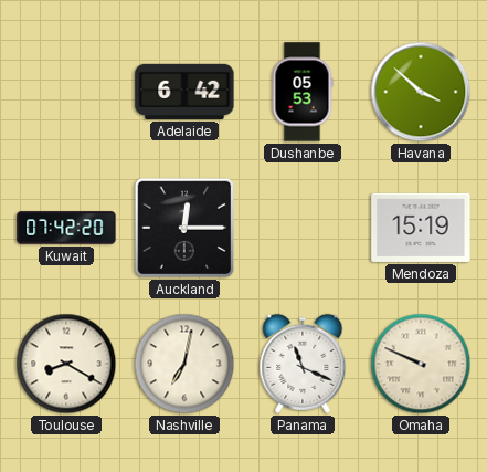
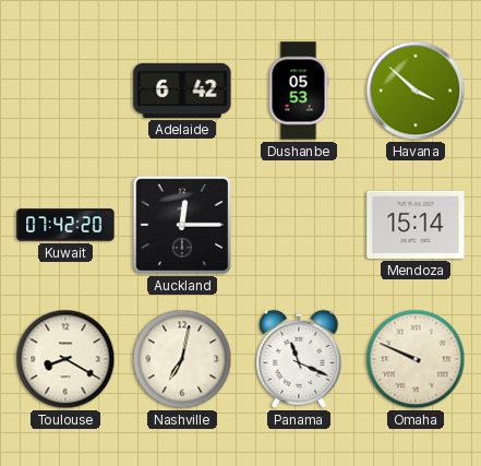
Mendoza: 15:19 -> 15:14
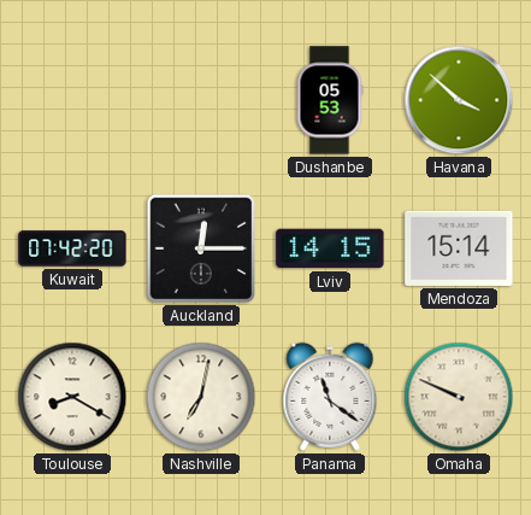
Adelaide: 6:42 -> none
Lviv: none -> 14:15
Panama: 11:19 -> 11:21
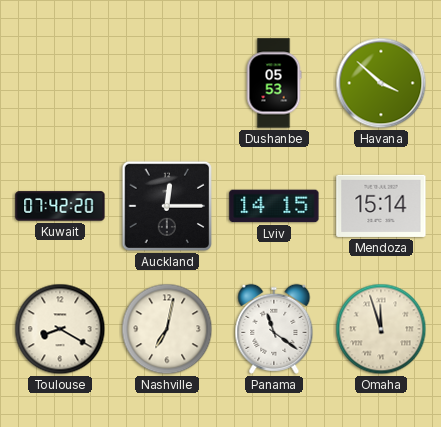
Omaha: 9:49 -> 11:57
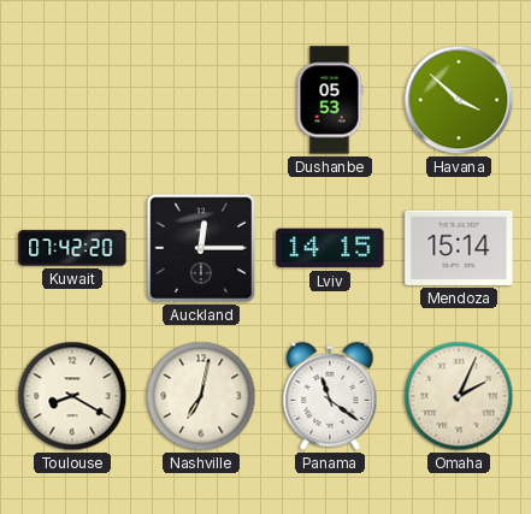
Omaha: 11:57 -> 2:04
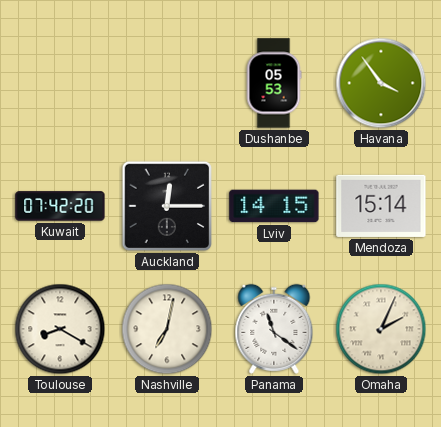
Havana: 3:52 -> 3:54
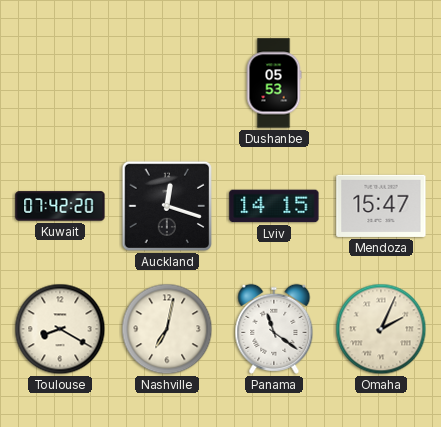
Havana: 3:54 -> none
Auckland: 12:15 -> 12:18
Mendoza: 15:14 -> 15:47
